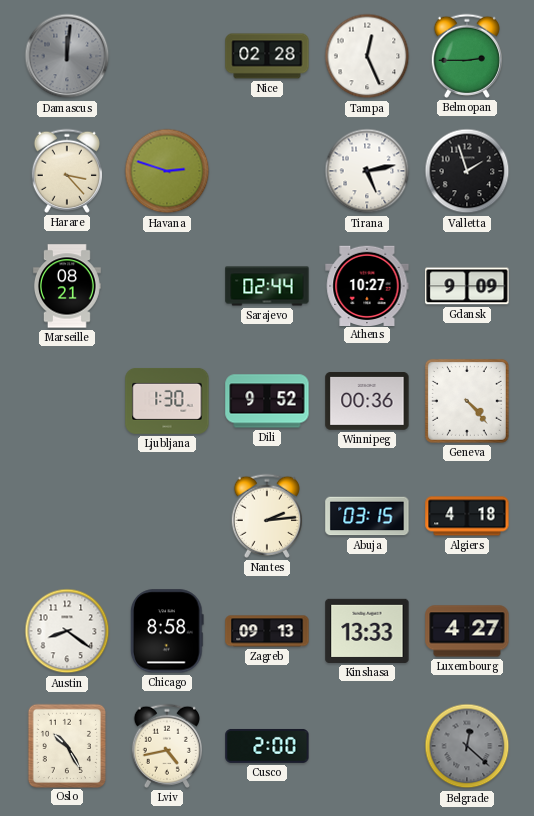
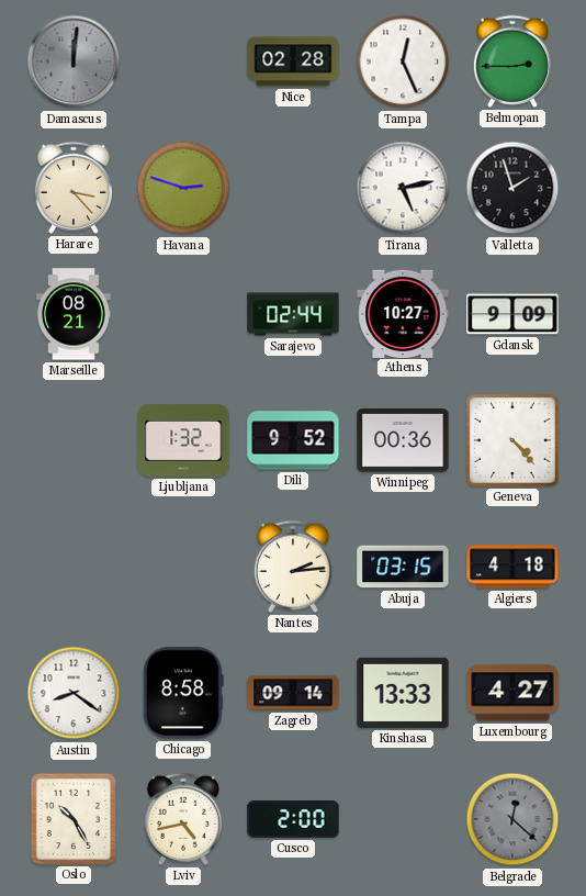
Ljubljana: 1:30 -> 1:32
Zagreb: 09:13 -> 09:14
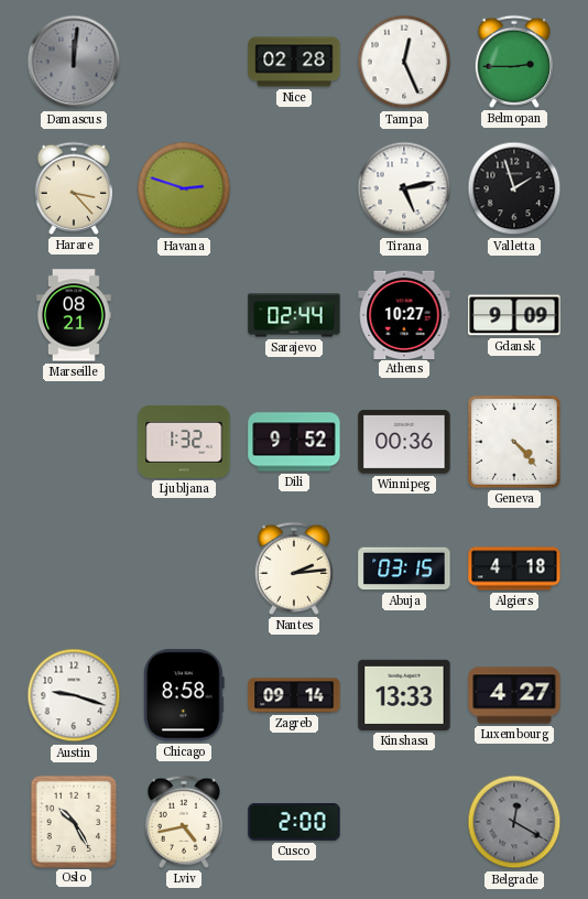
Austin: 8:21 -> 9:18
Belgrade: 12:22 -> 12:20
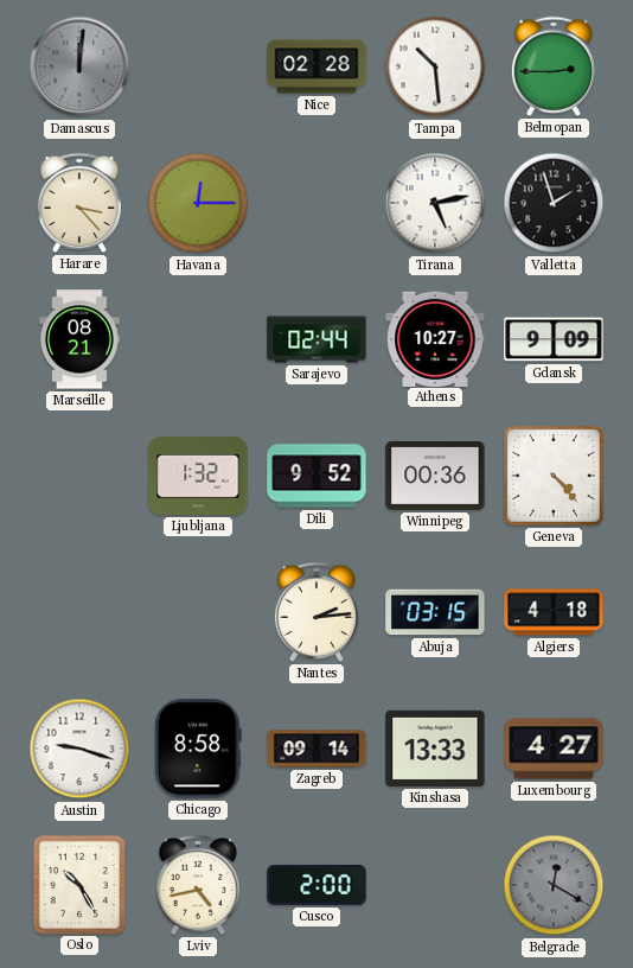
Tampa: 12:26 -> 10:29
Havana: 2:48 -> 12:15
